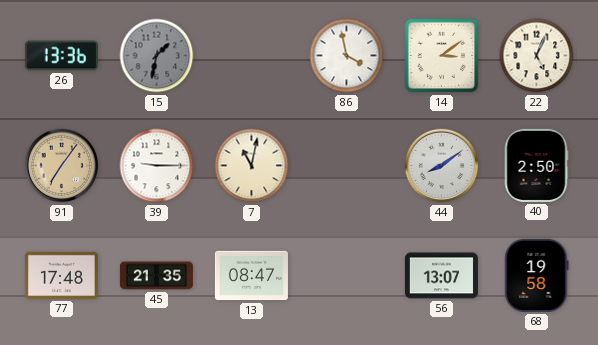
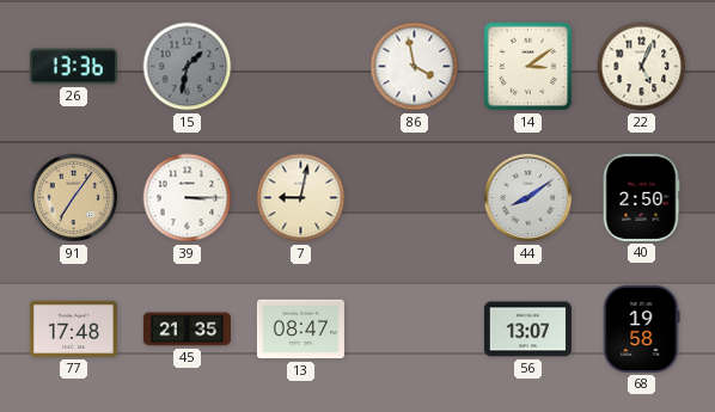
39: 9:15 -> 3:15
7: 11:02 -> 9:02
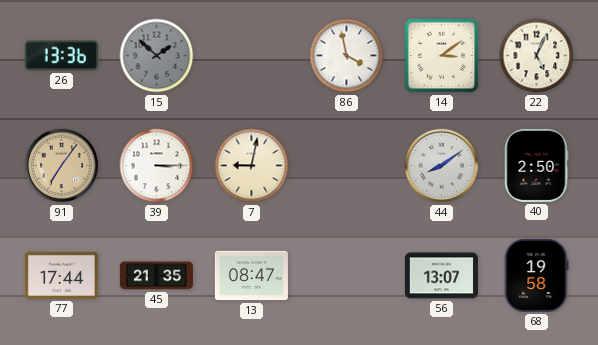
15: 1:32 -> 1:52
77: 17:48 -> 17:44
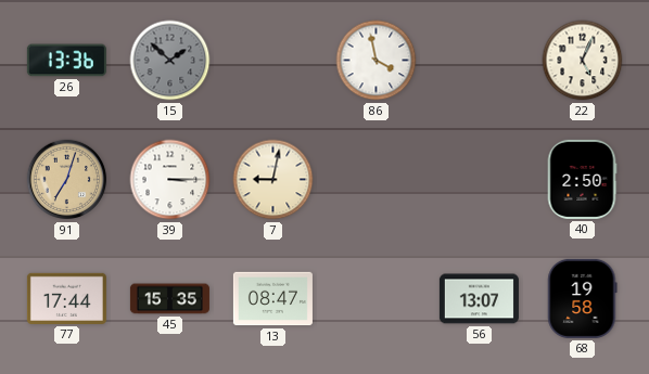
14: 3:09 -> none
91: 7:06 -> 7:03
44: 8:09 -> none
45: 21:35 -> 15:35
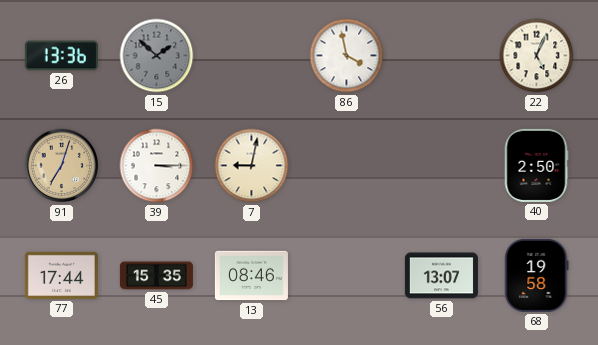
13: 08:47 -> 08:46
